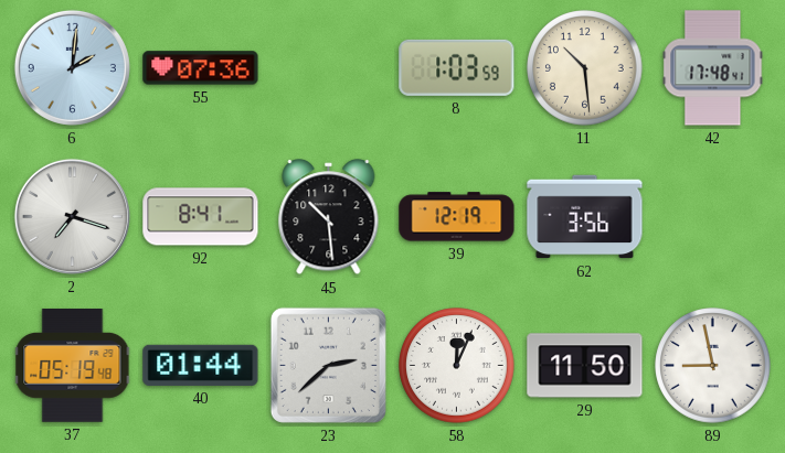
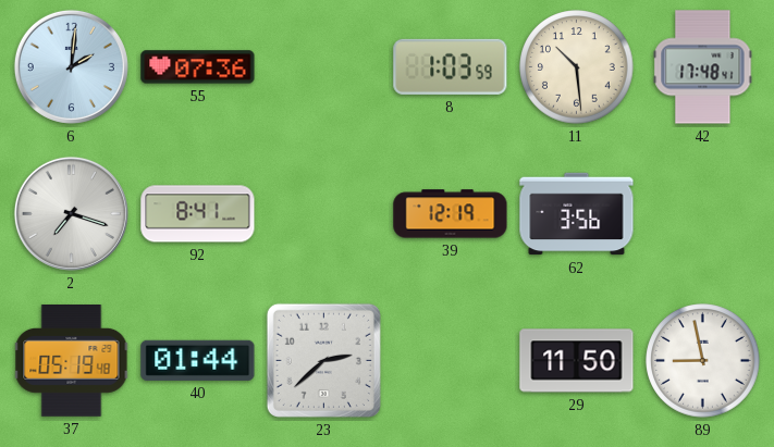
45: 10:29 -> none
58: 12:04 -> none
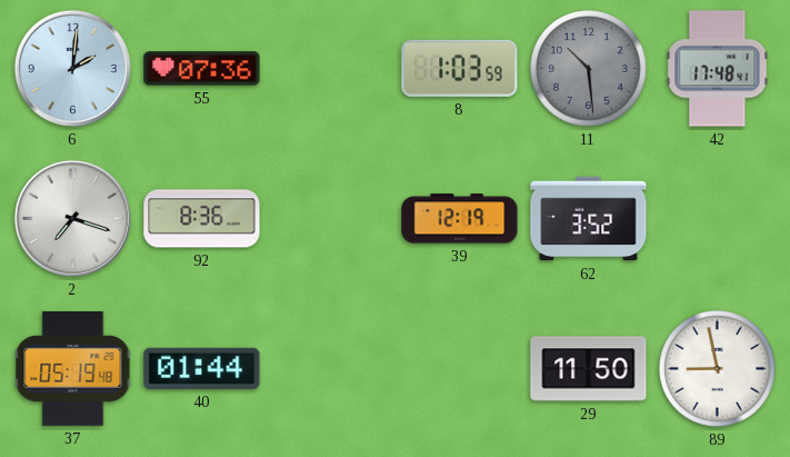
11 dial: cream -> grey
92: 8:41 -> 8:36
62: 3:56 -> 3:52
23: 2:38 -> none
